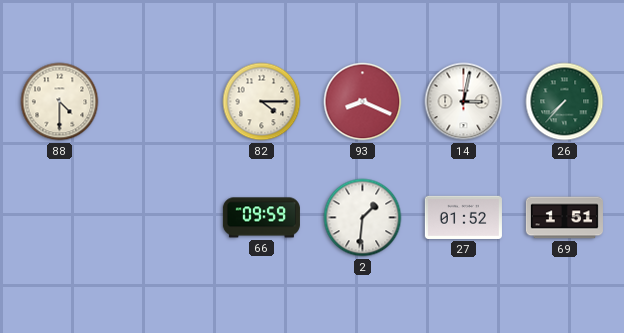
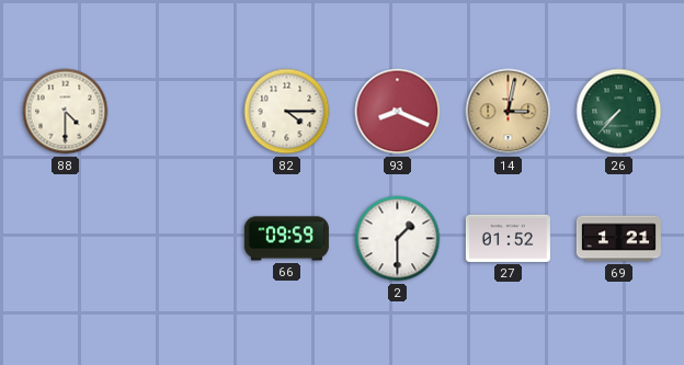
14 dial: white -> champagne
2: 1:31 -> 1:30
69: 1:51 -> 1:21
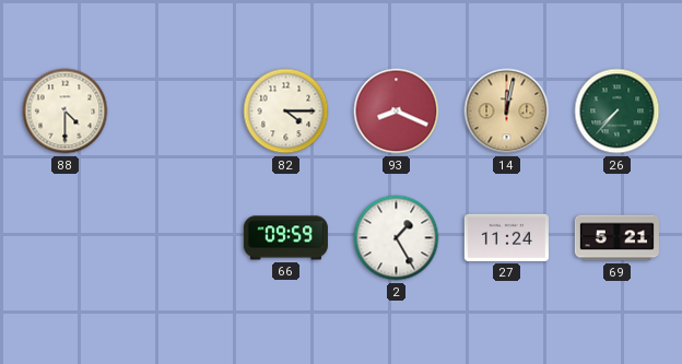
14: 3:02 -> 12:02
2: 1:30 -> 1:25
27: 01:52 -> 11:24
69: 1:21 -> 5:21
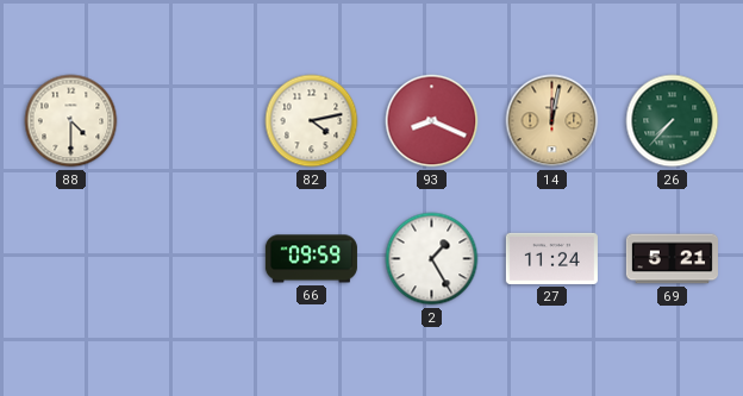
82: 4:15 -> 4:13
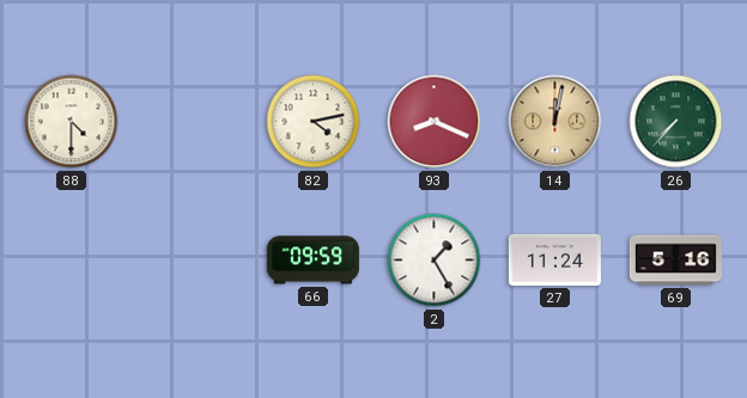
69: 5:21 -> 5:16
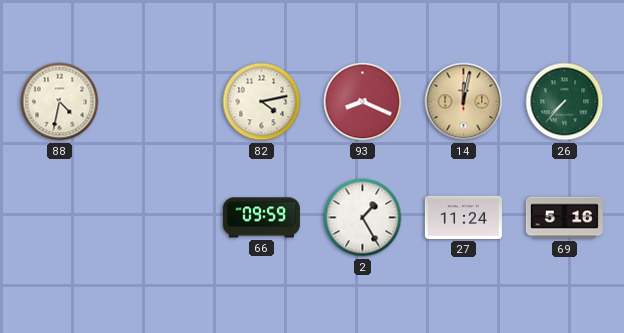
88: 4:30 -> 4:32
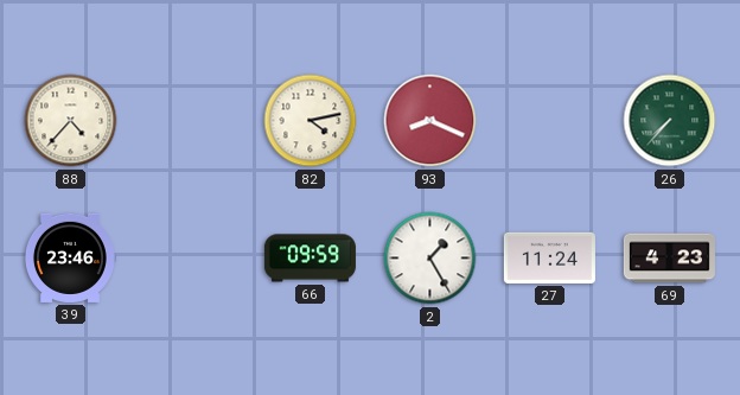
88: 4:32 -> 4:37
14: 12:02 -> none
39: none -> 23:46
69: 5:16 -> 4:23
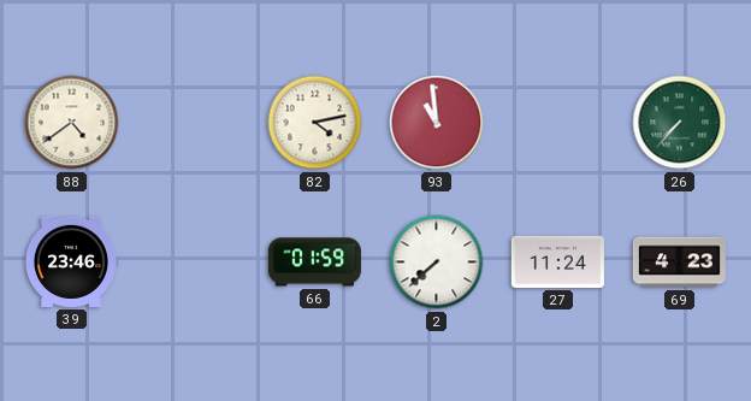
88: 4:37 -> 4:39
93: 8:19 -> 10:59
66: 09:59 -> 01:59
2: 1:25 -> 7:38
